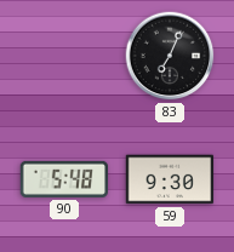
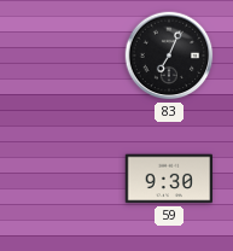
90: 5:48 -> none
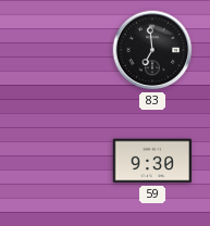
83: 7:04 -> 6:59
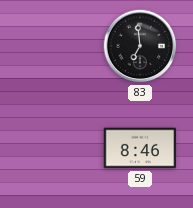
59: 9:30 -> 8:46
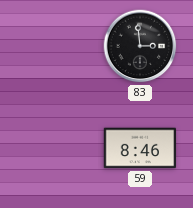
83: 6:59 -> 2:59
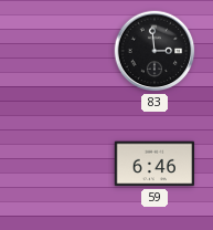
59: 8:46 -> 6:46
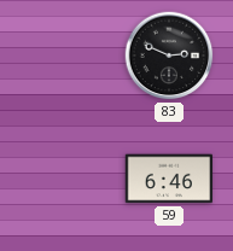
83: 2:59 -> 2:49
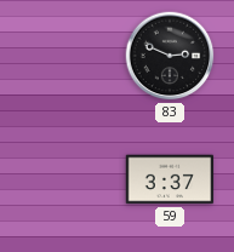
59: 6:46 -> 3:37
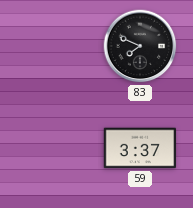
83: 2:49 -> 7:49
